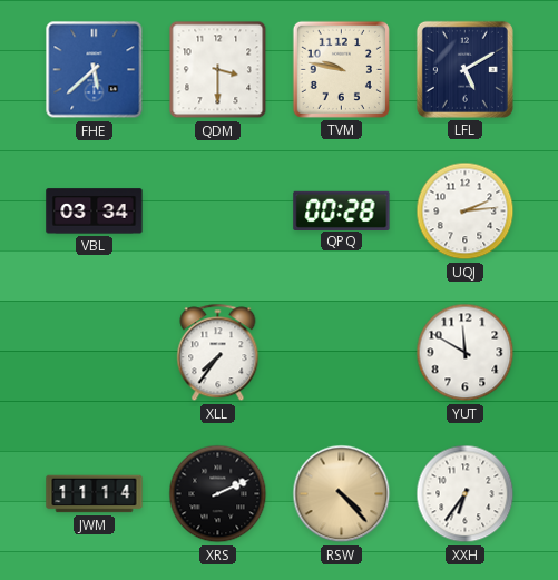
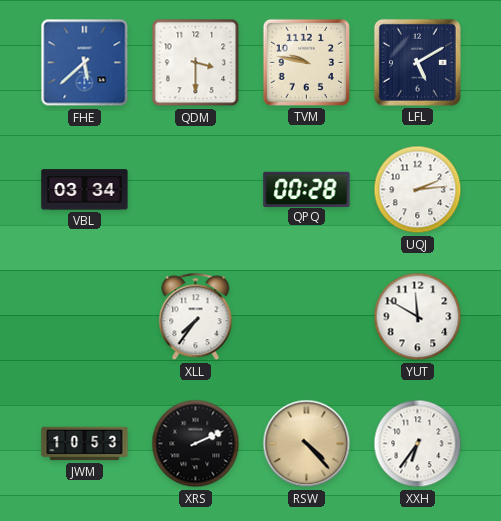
JWM: 11:14 -> 10:53
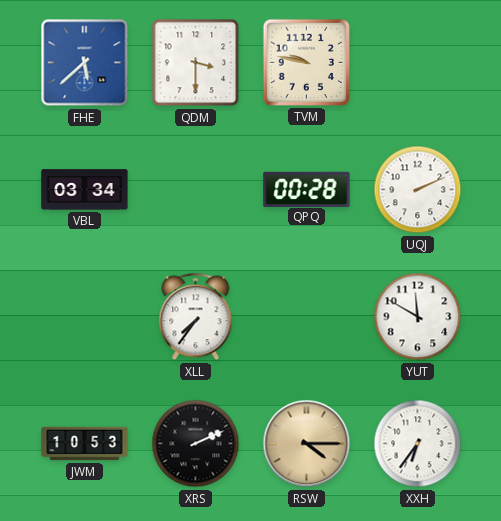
LFL: 5:10 -> none
UQJ: 2:14 -> 2:11
RSW: 4:23 -> 4:15
